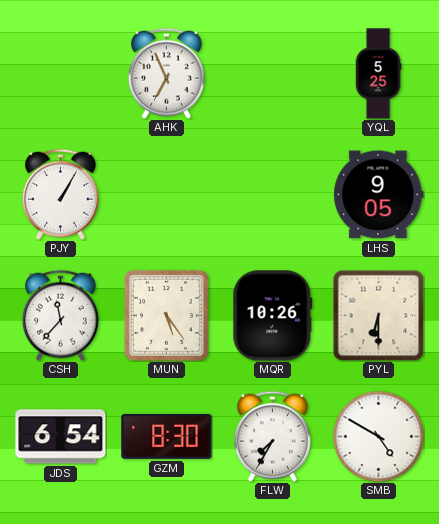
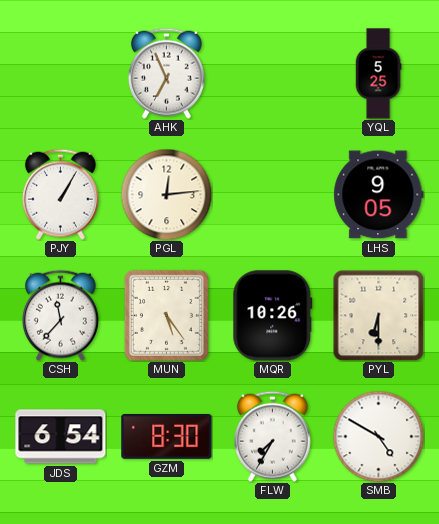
PGL: none -> 12:14
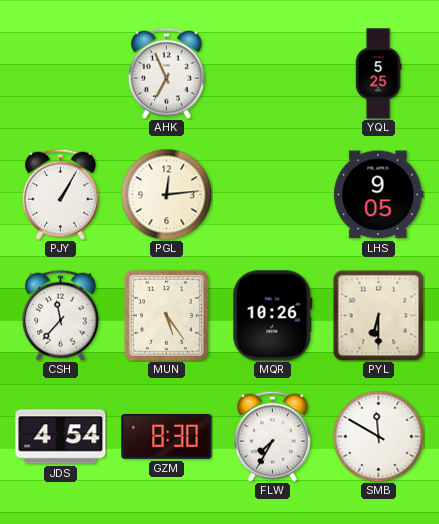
JDS: 6:54 -> 4:54
SMB: 4:50 -> 11:50
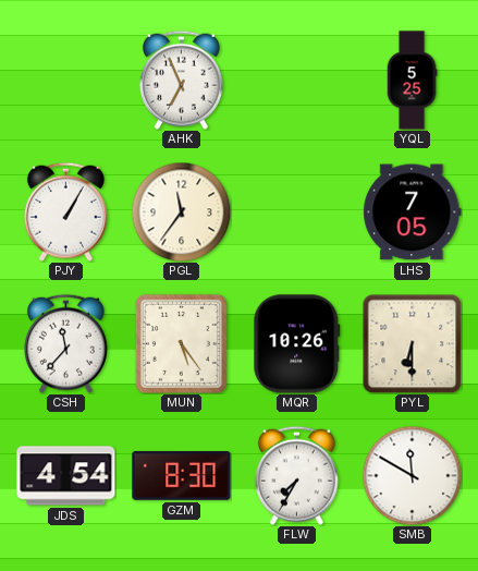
PGL: 12:14 -> 11:36
LHS: 9:05 -> 7:05
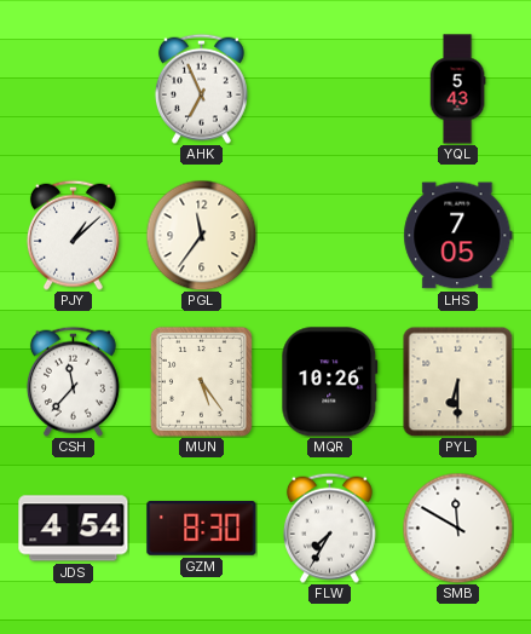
YQL: 5:25 -> 5:43
PJY: 1:05 -> 1:08
